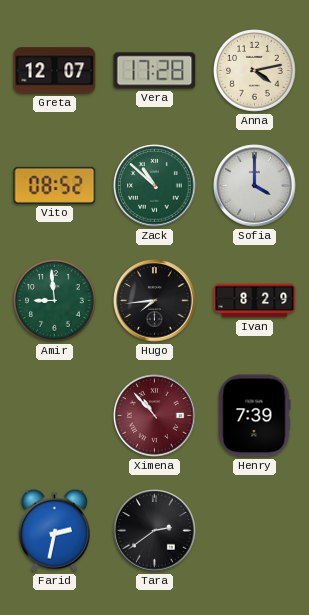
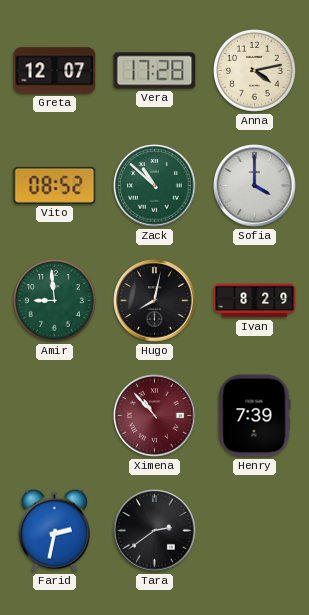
Hugo: 7:44 -> 8:02
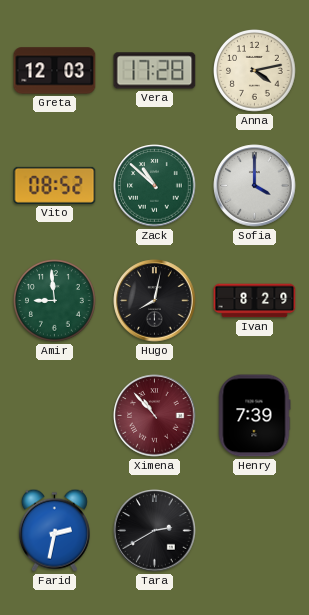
Greta: 12:07 -> 12:03
Tara: 2:39 -> 2:40
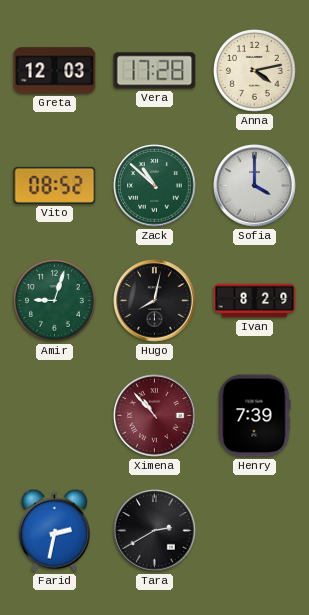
Amir: 8:59 -> 9:03
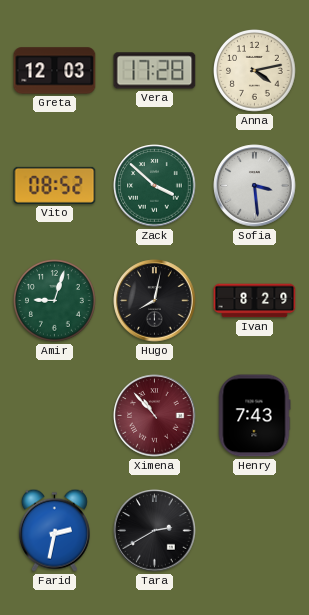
Zack: 10:52 -> 3:52
Sofia: 4:00 -> 3:29
Henry: 7:39 -> 7:43
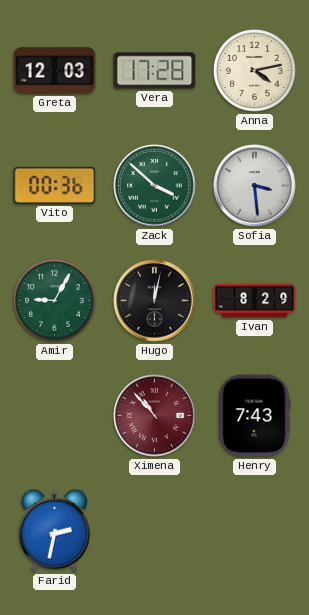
Vito: 08:52 -> 00:36
Amir: 9:03 -> 9:05
Hugo: 8:02 -> 12:02
Tara: 2:40 -> none
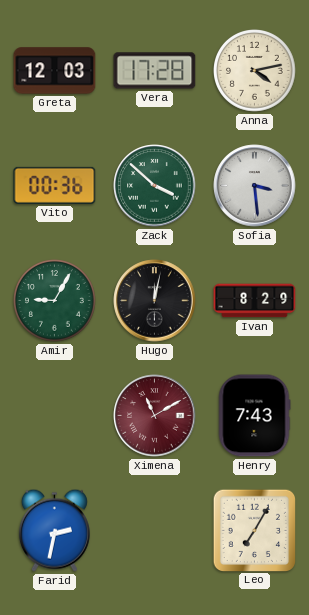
Ximena: 10:53 -> 11:10
Leo: none -> 7:05
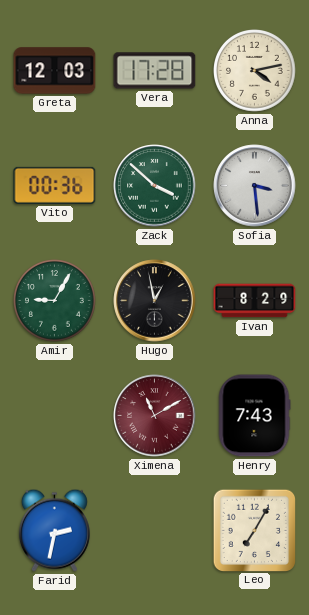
Hugo: 12:02 -> 12:58
